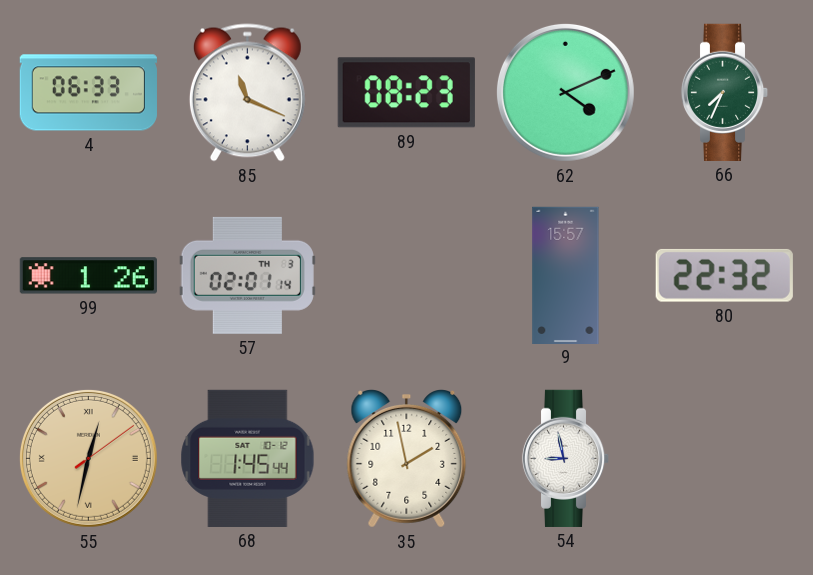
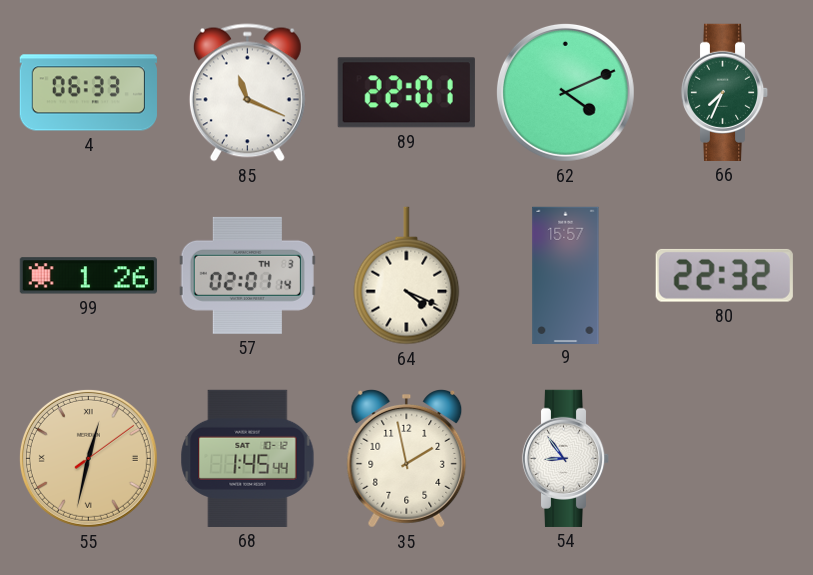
89: 08:23 -> 22:01
64: none -> 4:19
54: 8:58 -> 8:54
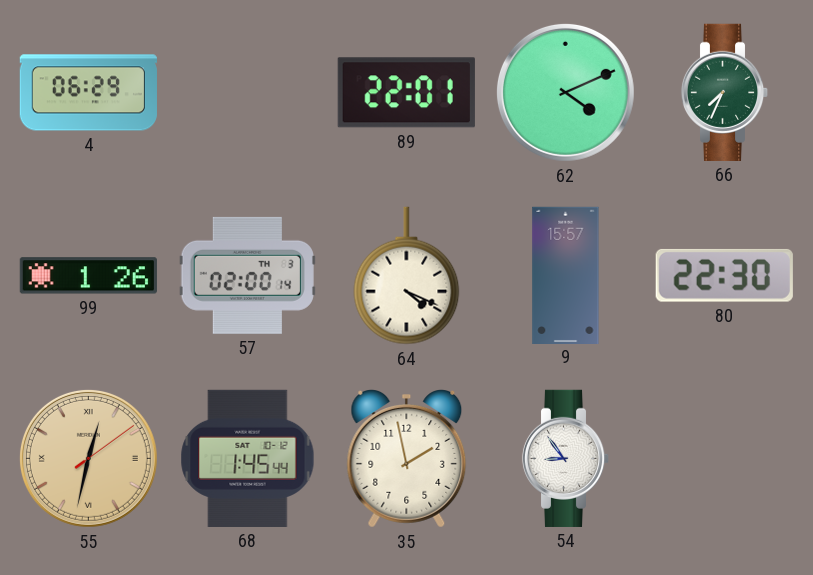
4: 06:33 -> 06:29
85: 11:19 -> none
57: 02:01 -> 02:00
80: 22:32 -> 22:30
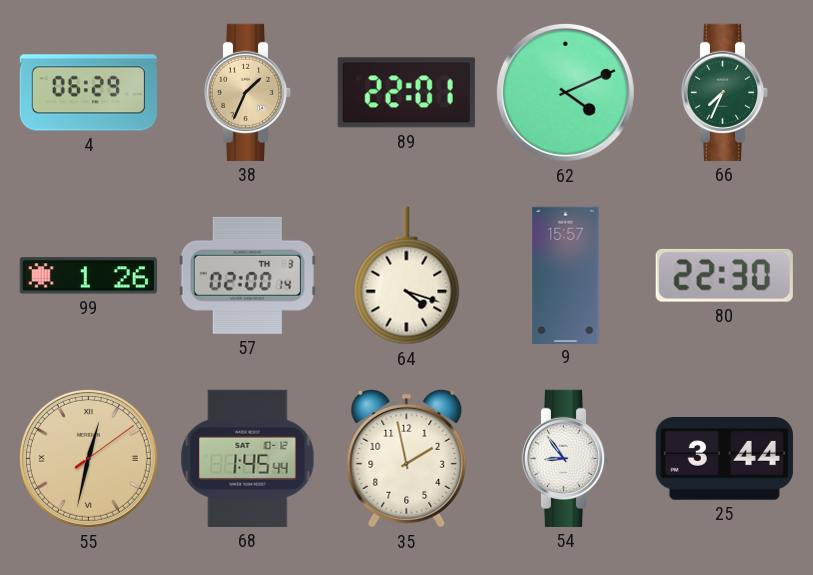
38: none -> 1:34
64: 4:19 -> 4:18
25: none -> 3:44
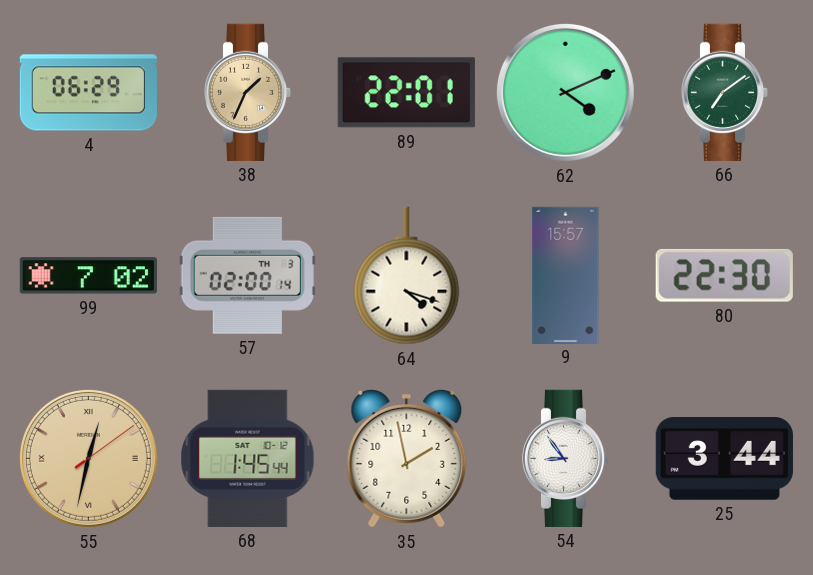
66: 7:34 -> 7:09
99: 1:26 -> 7:02
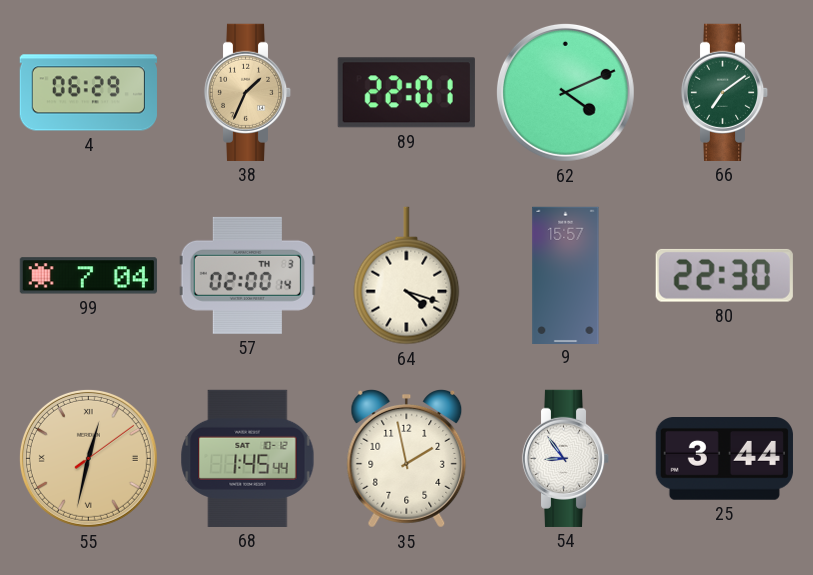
99: 7:02 -> 7:04
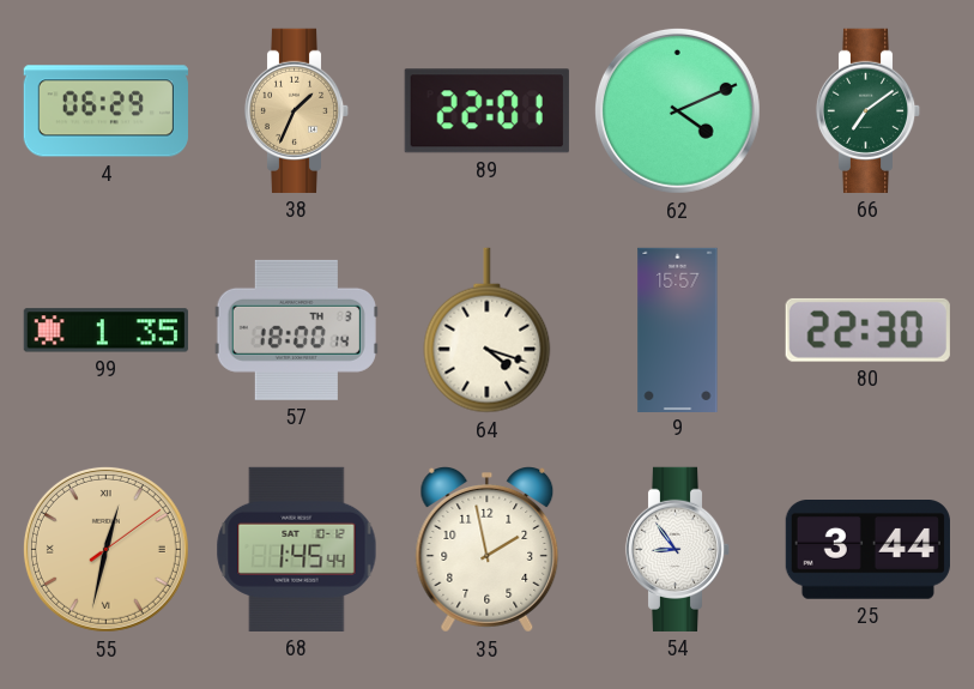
99: 7:04 -> 1:35
57: 02:00 -> 18:00
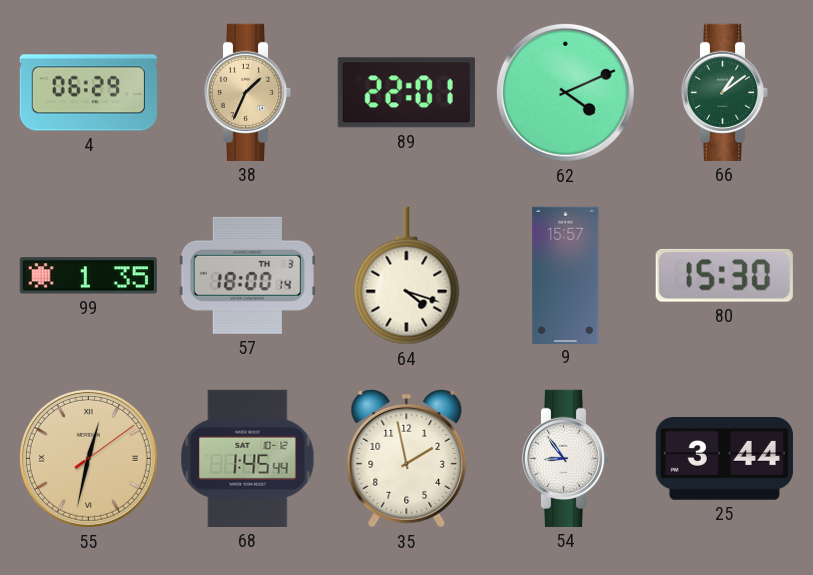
66: 7:09 -> 1:09
80: 22:30 -> 15:30
